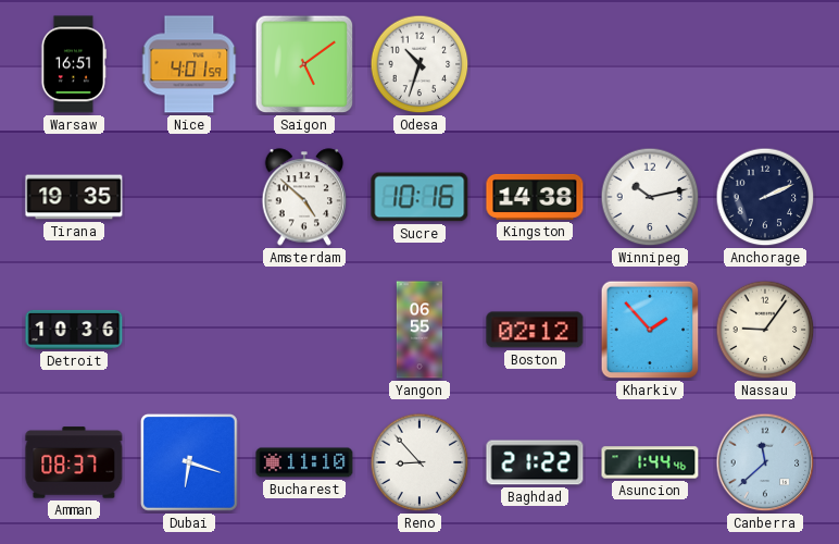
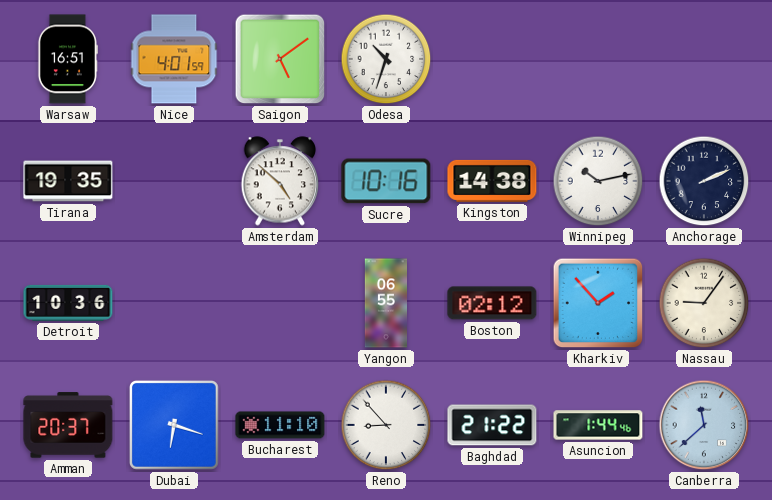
Amman: 08:37 -> 20:37
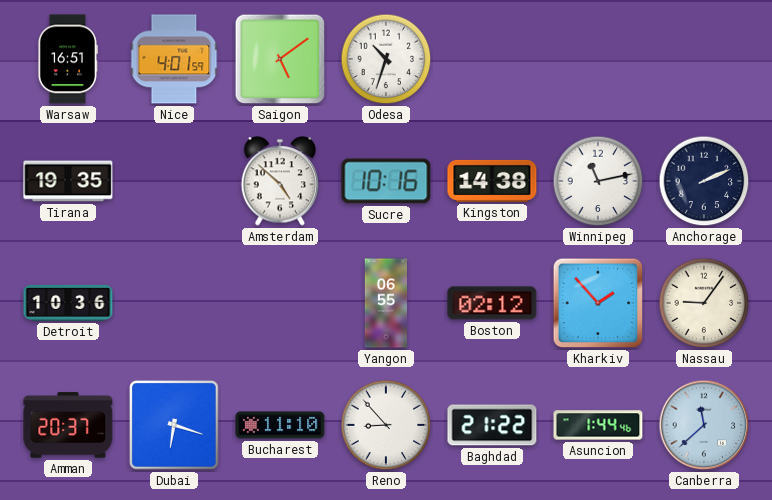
Winnipeg: 10:13 -> 11:13
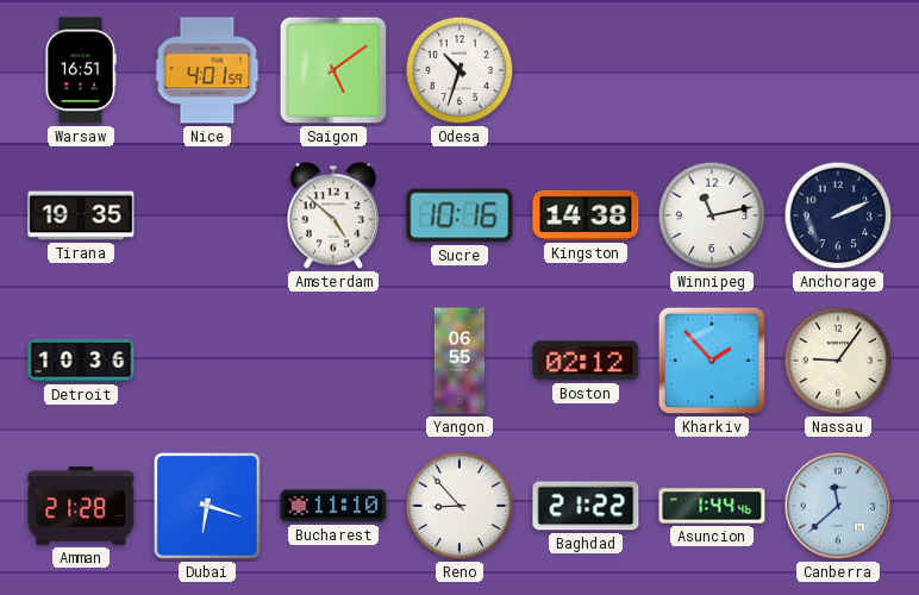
Amman: 20:37 -> 21:28
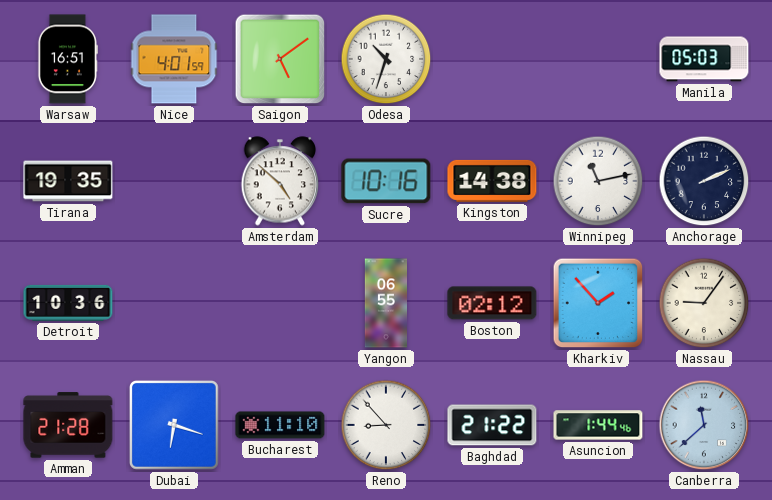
Manila: none -> 05:03
